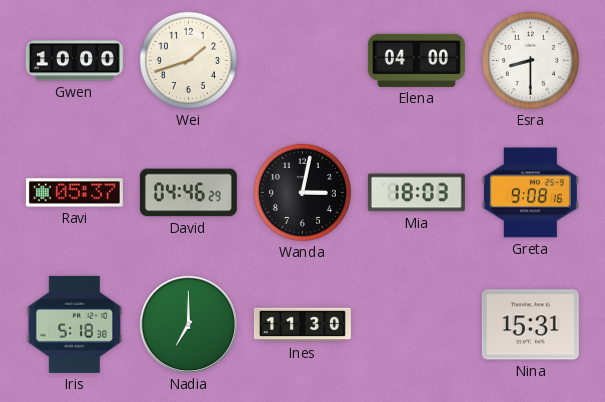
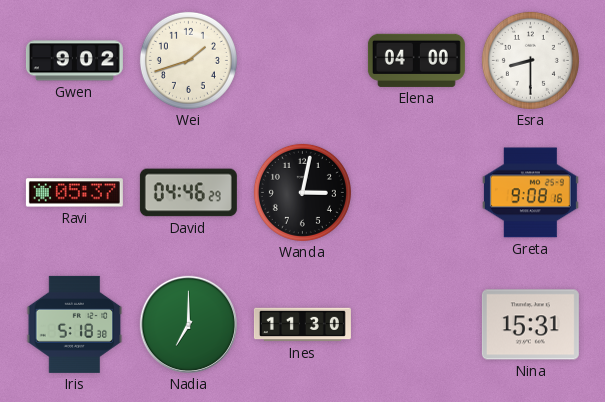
Gwen: 10:00 -> 9:02
Mia: 18:03 -> none
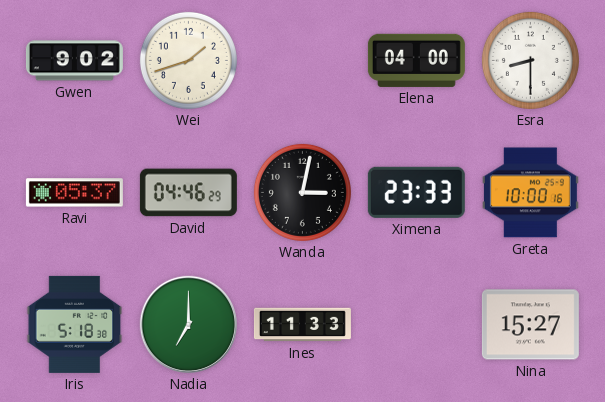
Ximena: none -> 23:33
Greta: 9:08 -> 10:00
Ines: 11:30 -> 11:33
Nina: 15:31 -> 15:27
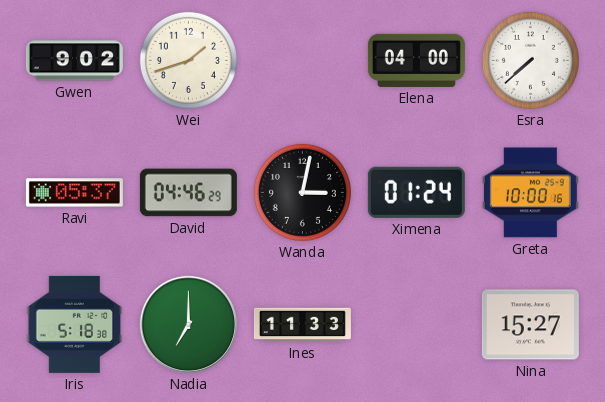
Esra: 8:30 -> 7:38
Ximena: 23:33 -> 01:24
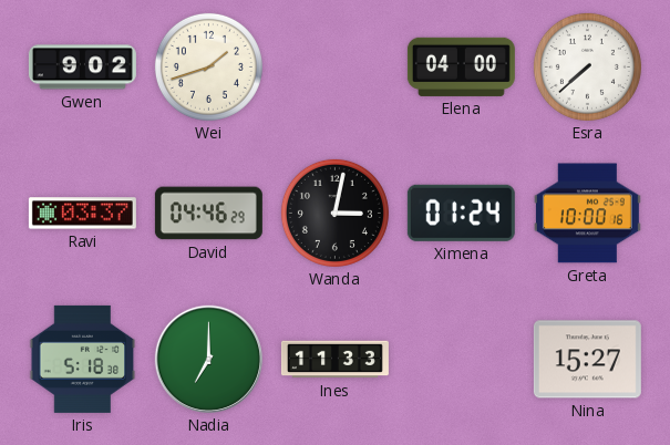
Ravi: 05:37 -> 03:37
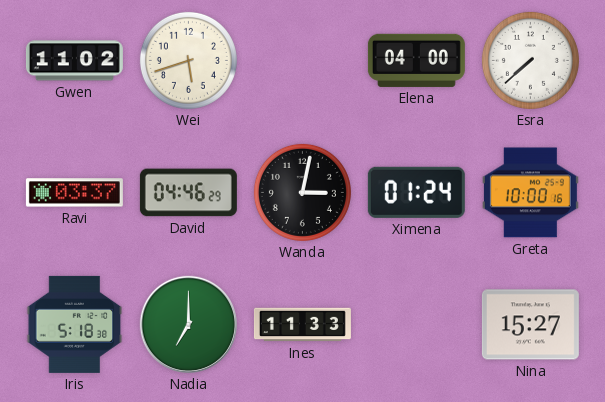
Gwen: 9:02 -> 11:02
Wei: 1:42 -> 5:42
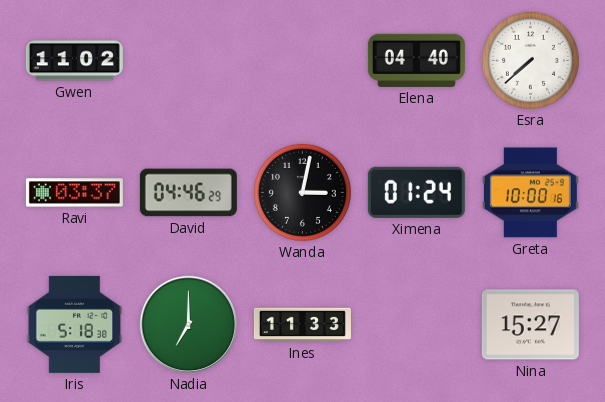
Wei: 5:42 -> none
Elena: 04:00 -> 04:40
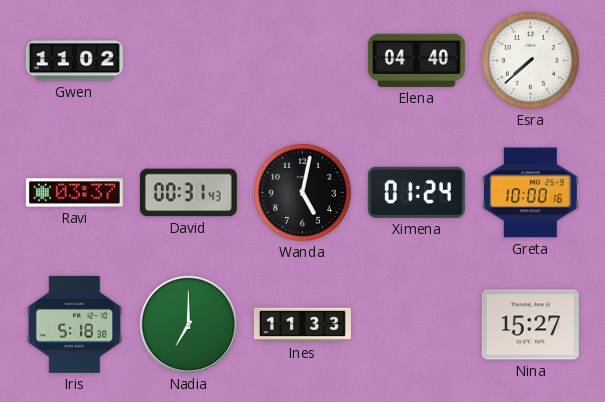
David: 04:46 -> 00:31
Wanda: 3:02 -> 5:02
